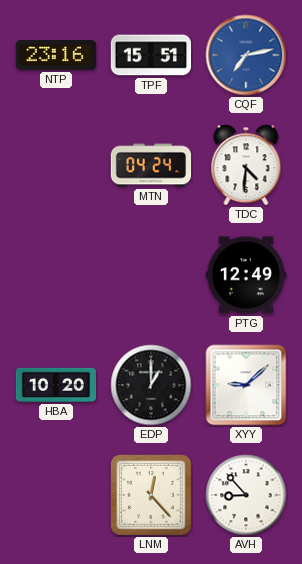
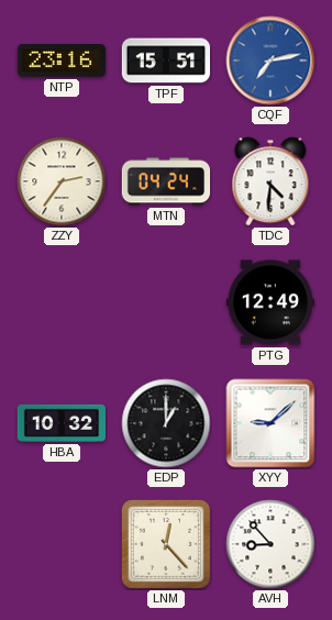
ZZY: none -> 2:36
HBA: 10:20 -> 10:32
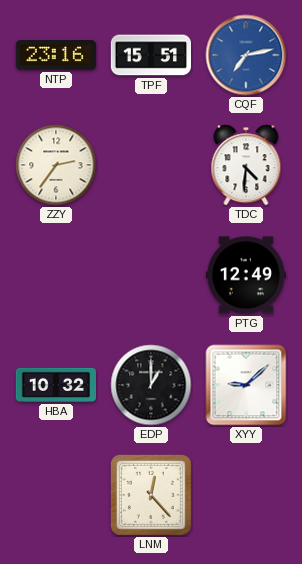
MTN: 04:24 -> none
AVH: 8:53 -> none
